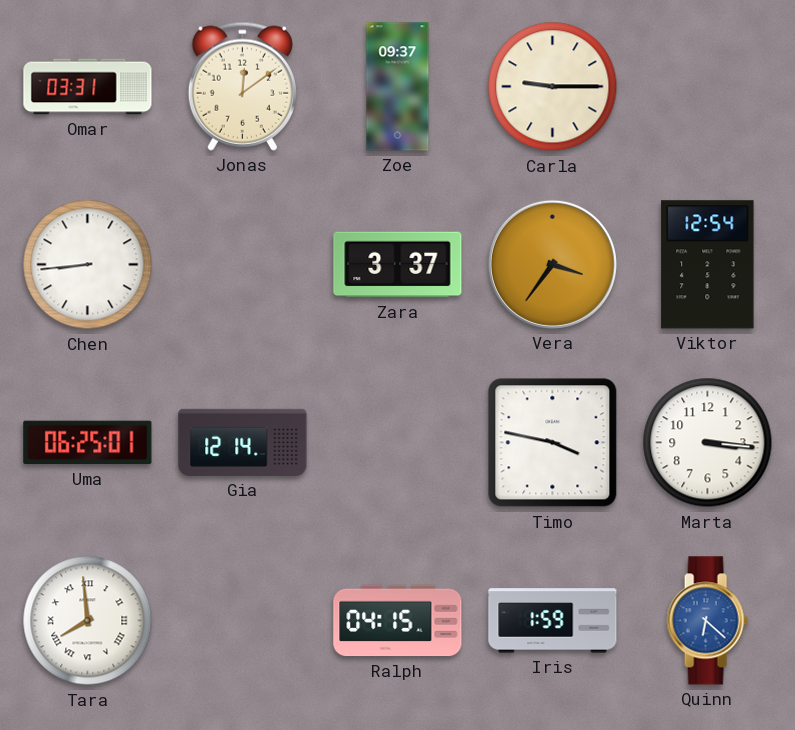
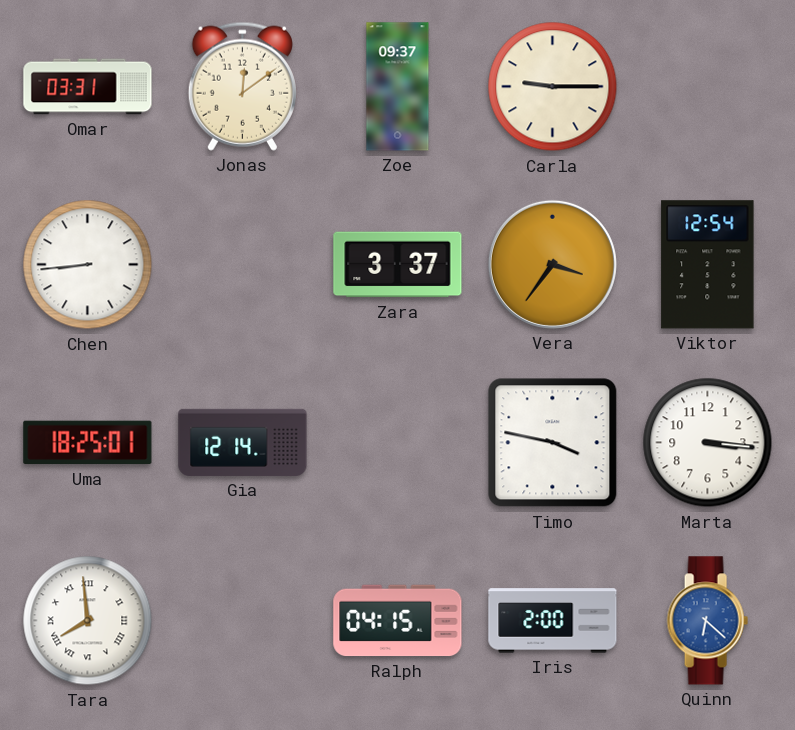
Uma: 06:25 -> 18:25
Iris: 1:59 -> 2:00
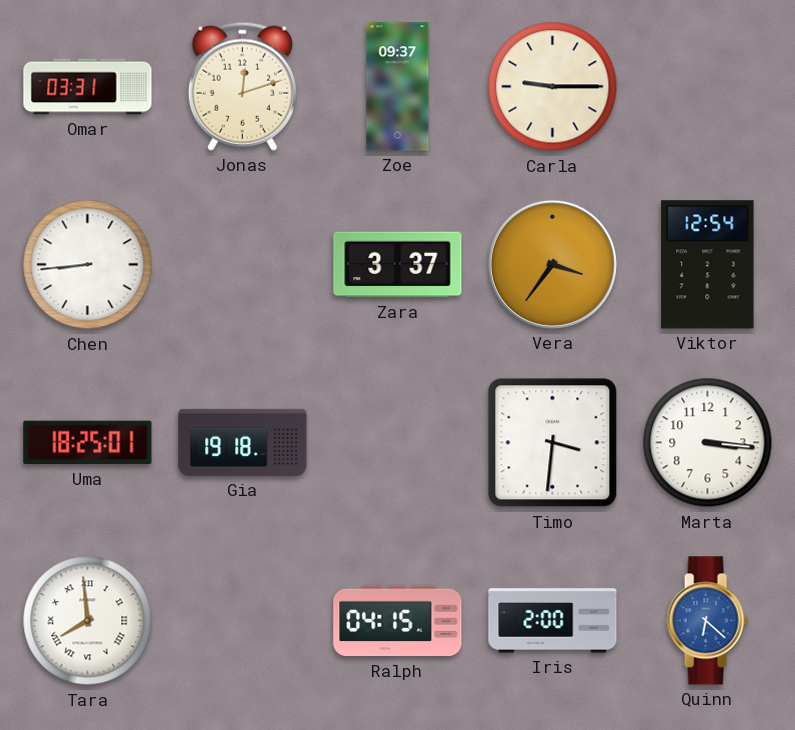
Jonas: 12:09 -> 12:12
Gia: 12:14 -> 19:18
Timo: 3:47 -> 3:31
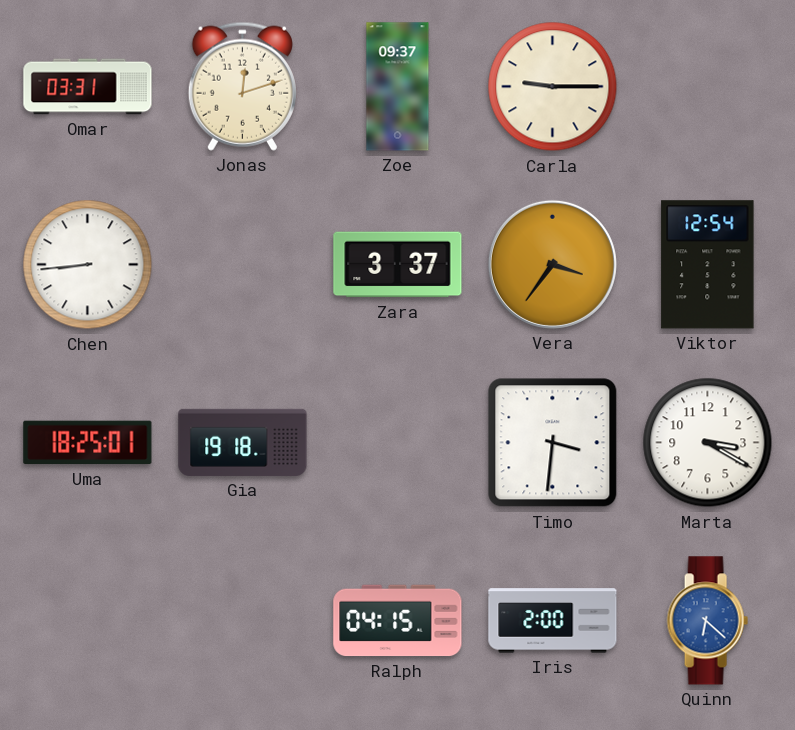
Marta: 3:16 -> 3:20
Tara: 7:59 -> none
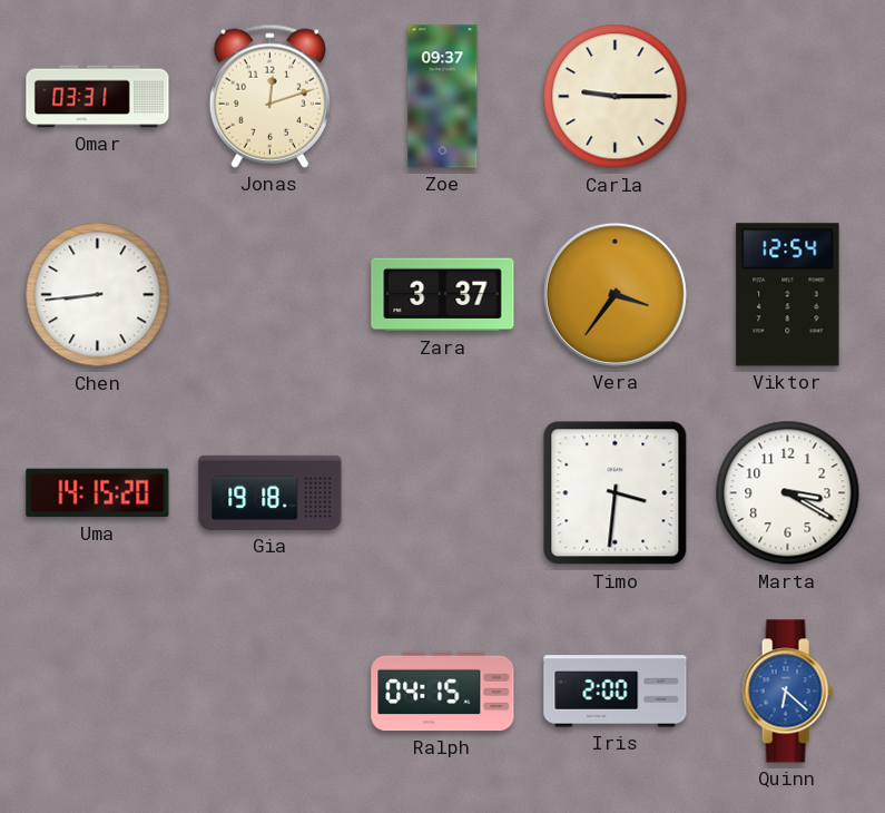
Uma: 18:25 -> 14:15
